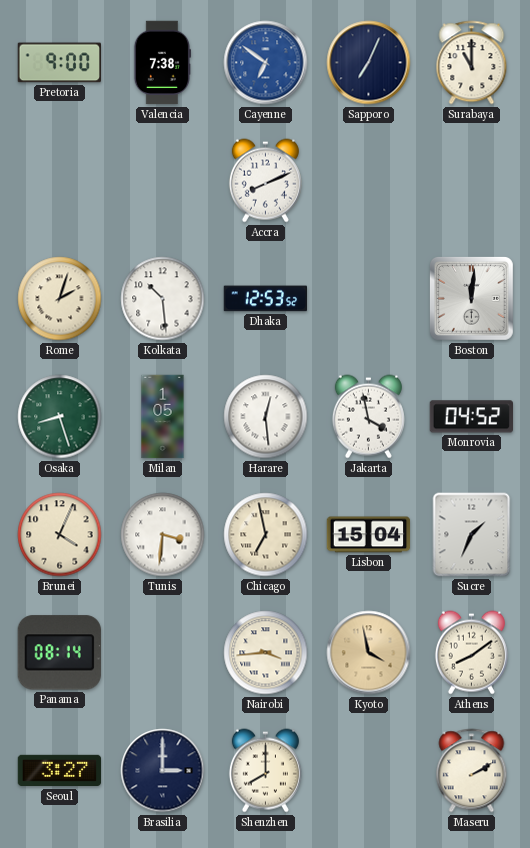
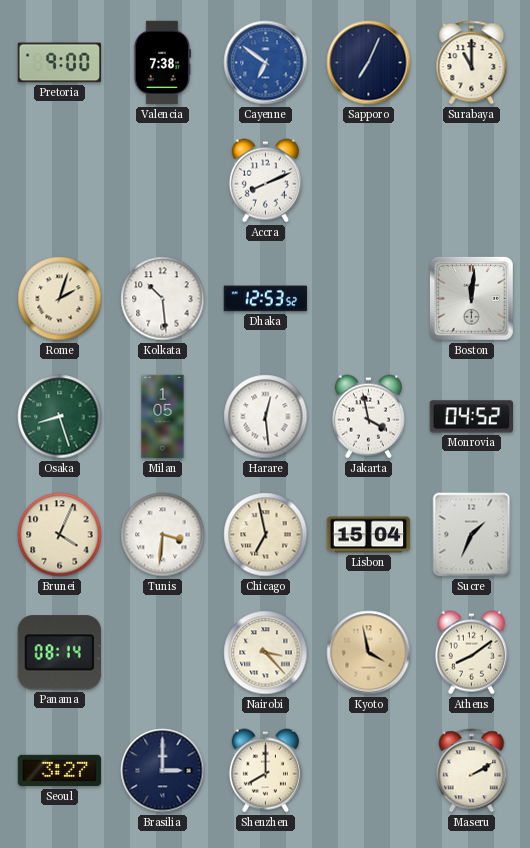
Nairobi: 3:44 -> 3:23
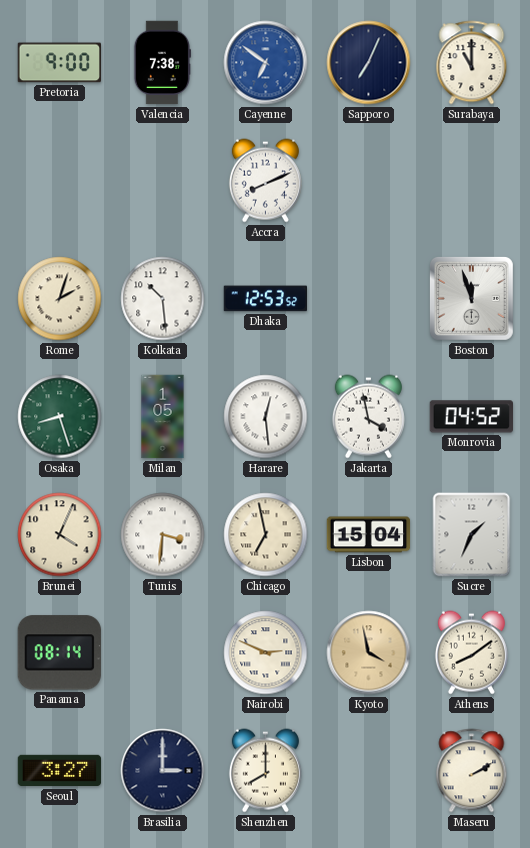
Boston: 12:01 -> 11:57
Nairobi: 3:23 -> 2:49
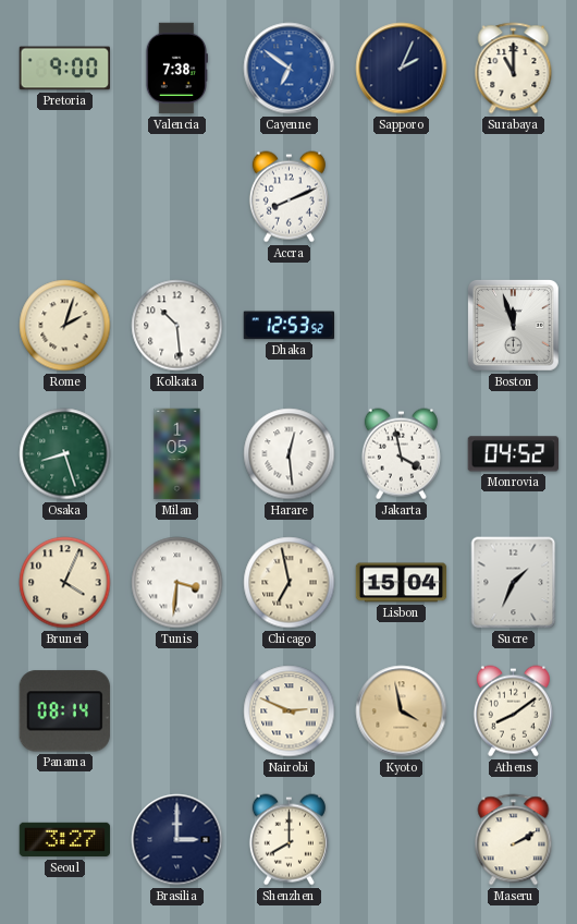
Sapporo: 7:04 -> 2:04
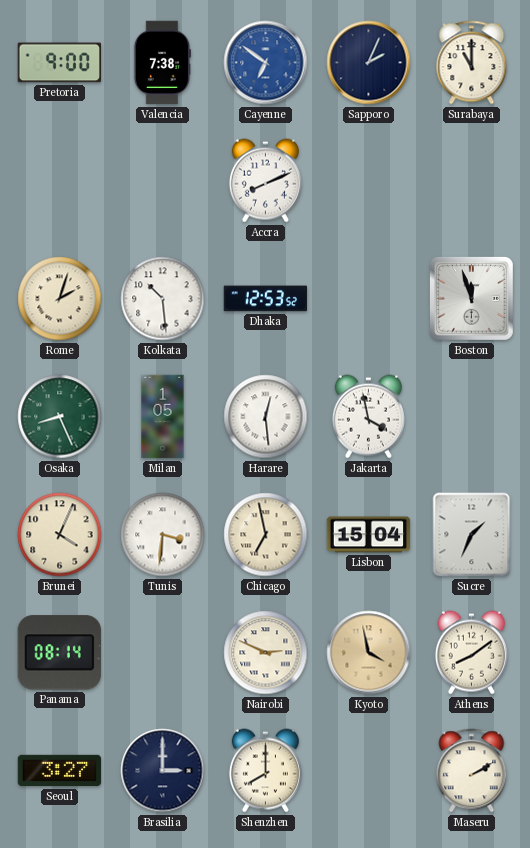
Osaka: 8:27 -> 8:26
Monrovia: 04:52 -> none
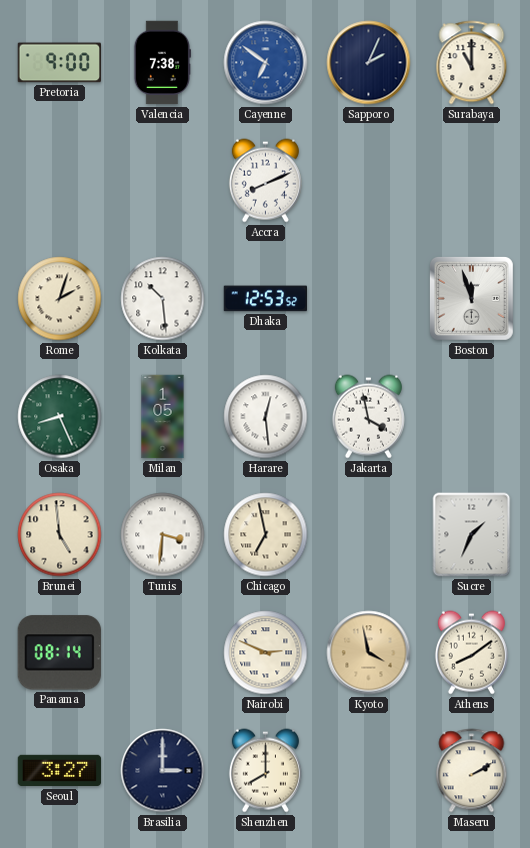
Brunei: 4:04 -> 4:59
Lisbon: 15:04 -> none
